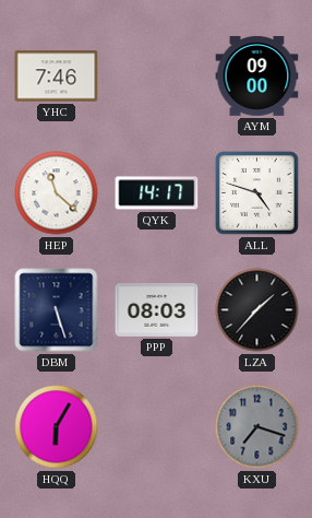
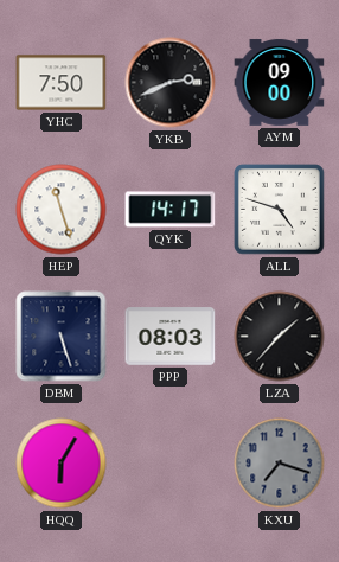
YHC: 7:46 -> 7:50
YKB: none -> 2:41
HEP: 11:22 -> 11:27
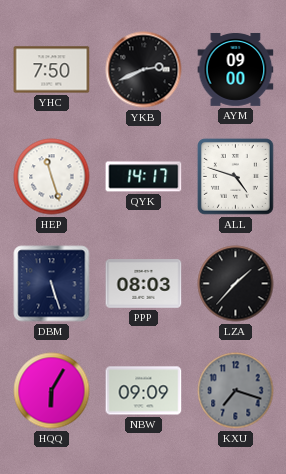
NBW: none -> 09:09
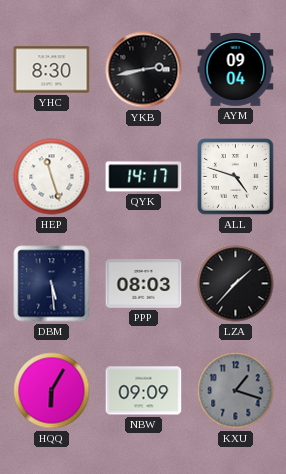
YHC: 7:50 -> 8:30
YKB: 2:41 -> 2:43
AYM: 09:00 -> 09:04
DBM: 5:27 -> 5:29
KXU: 7:18 -> 1:18
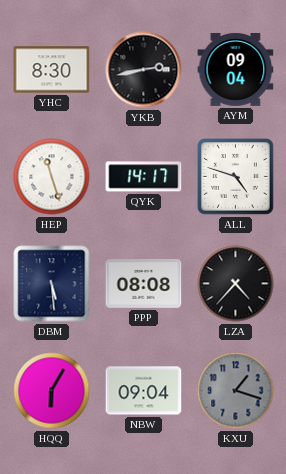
PPP: 08:03 -> 08:08
LZA: 1:37 -> 4:37
NBW: 09:09 -> 09:04
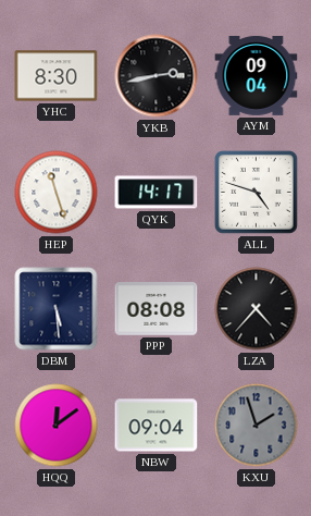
HQQ: 6:05 -> 12:09
KXU: 1:18 -> 1:57
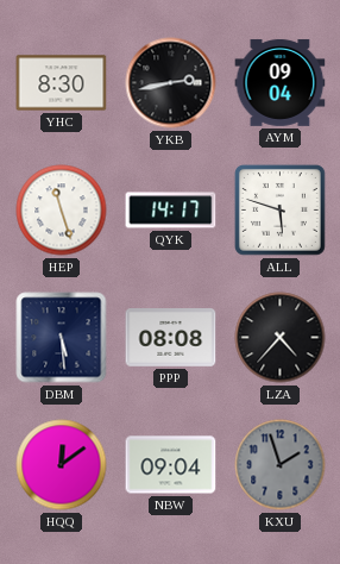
ALL: 4:48 -> 5:48
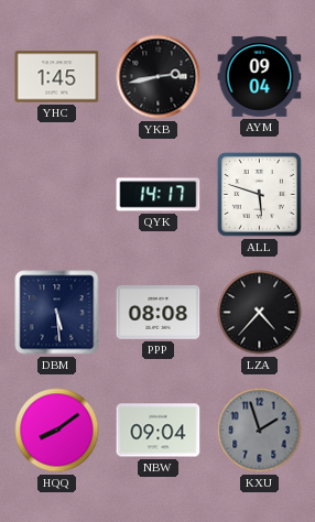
YHC: 8:30 -> 1:45
HEP: 11:27 -> none
HQQ: 12:09 -> 8:09
